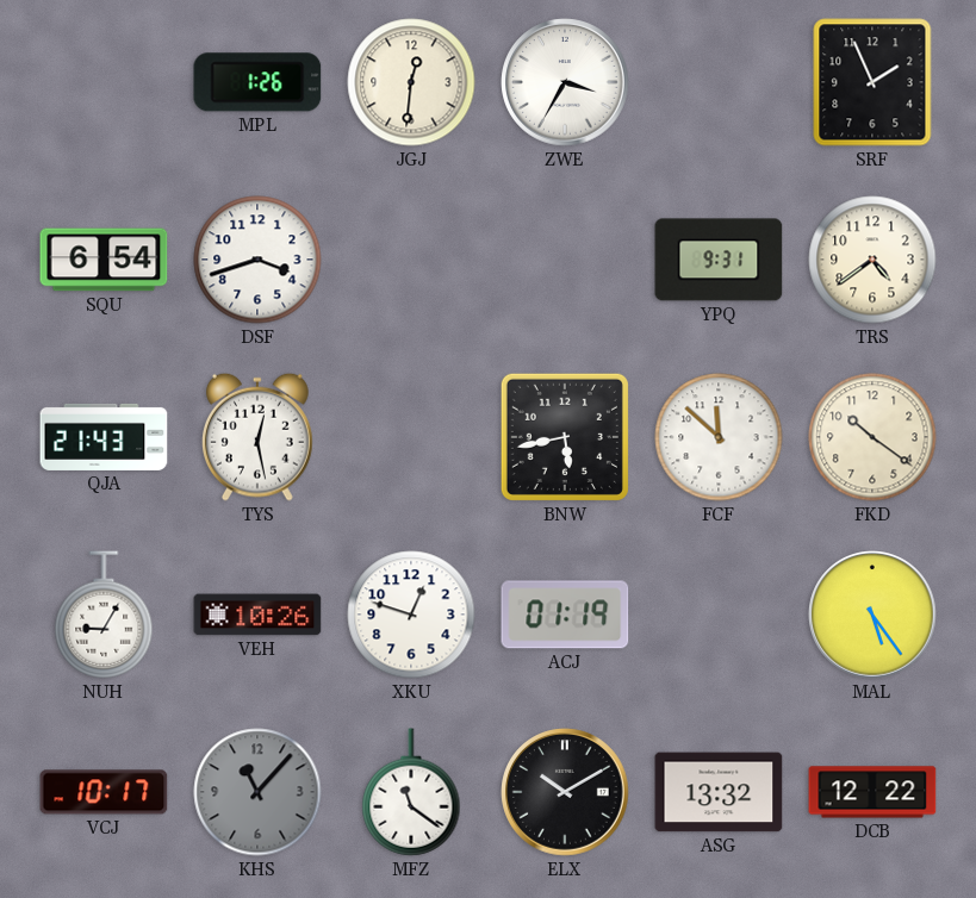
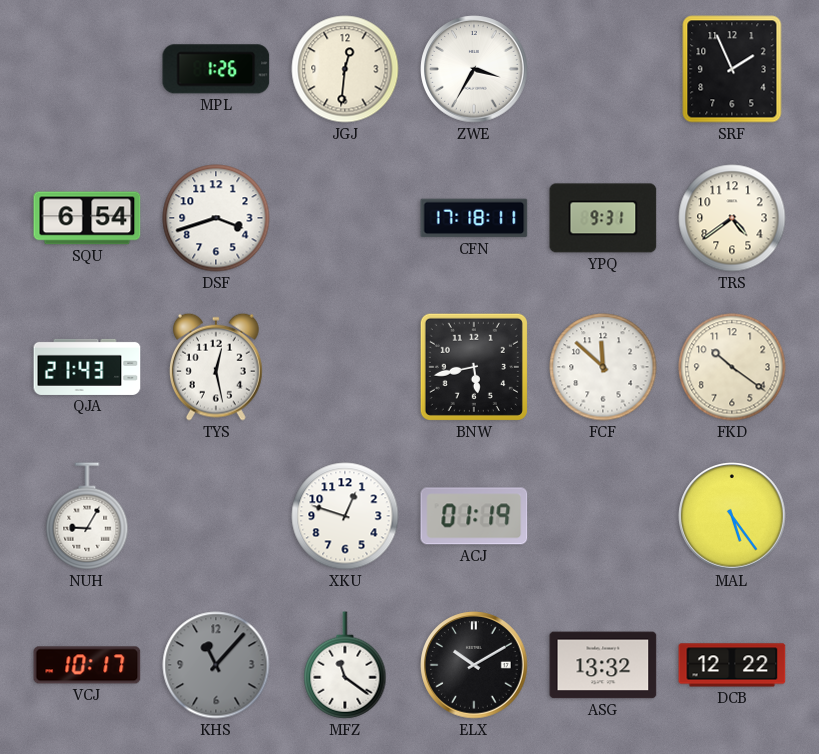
CFN: none -> 17:18
VEH: 10:26 -> none
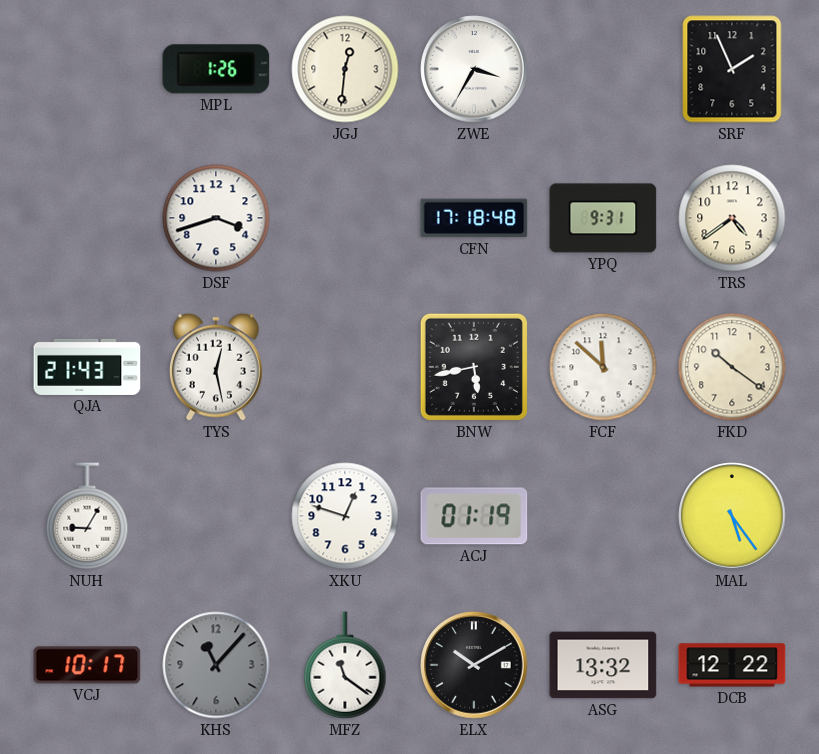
SQU: 6:54 -> none
CFN: 17:18:11 -> 17:18:48
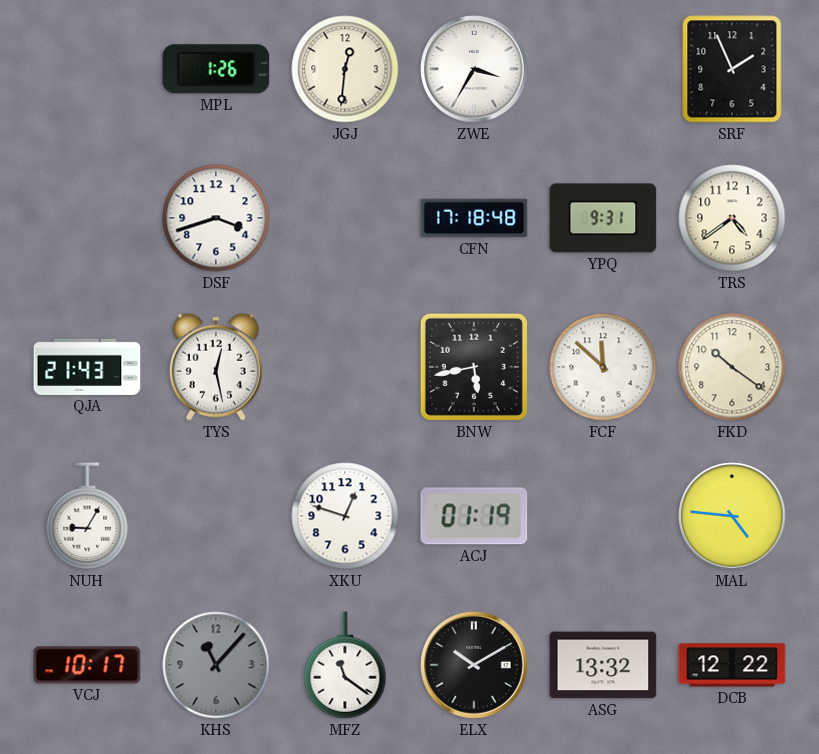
MAL: 5:24 -> 4:46
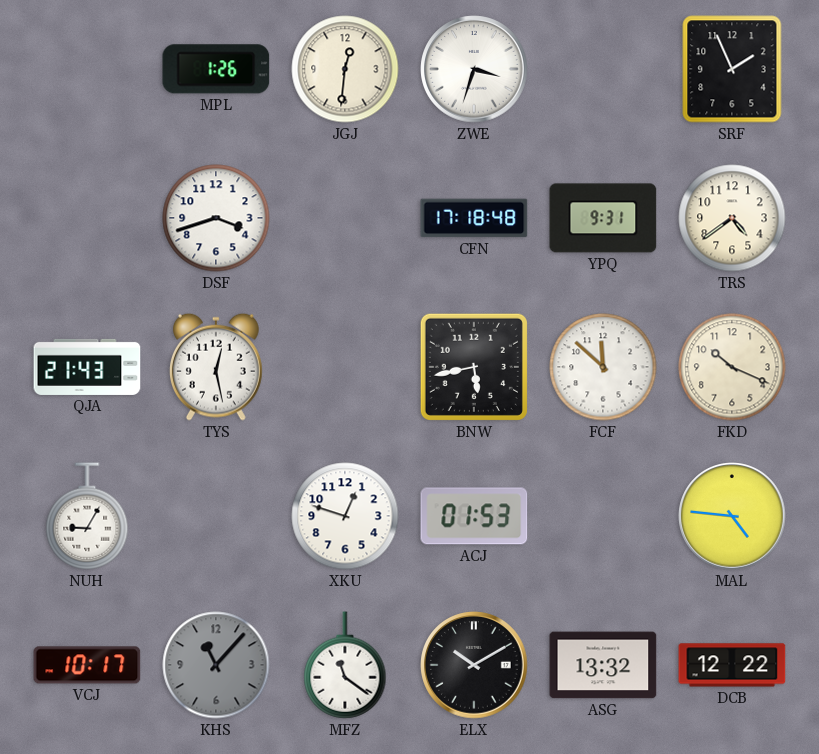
ZWE: 3:35 -> 3:33
FKD: 10:21 -> 10:19
ACJ: 01:19 -> 01:53
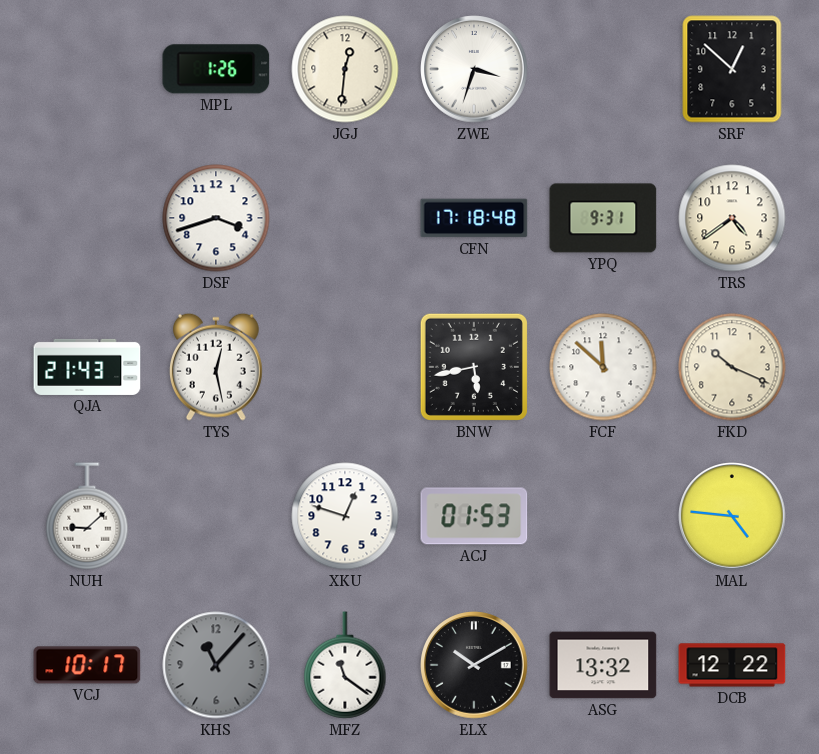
SRF: 1:56 -> 12:52
NUH: 9:05 -> 9:08
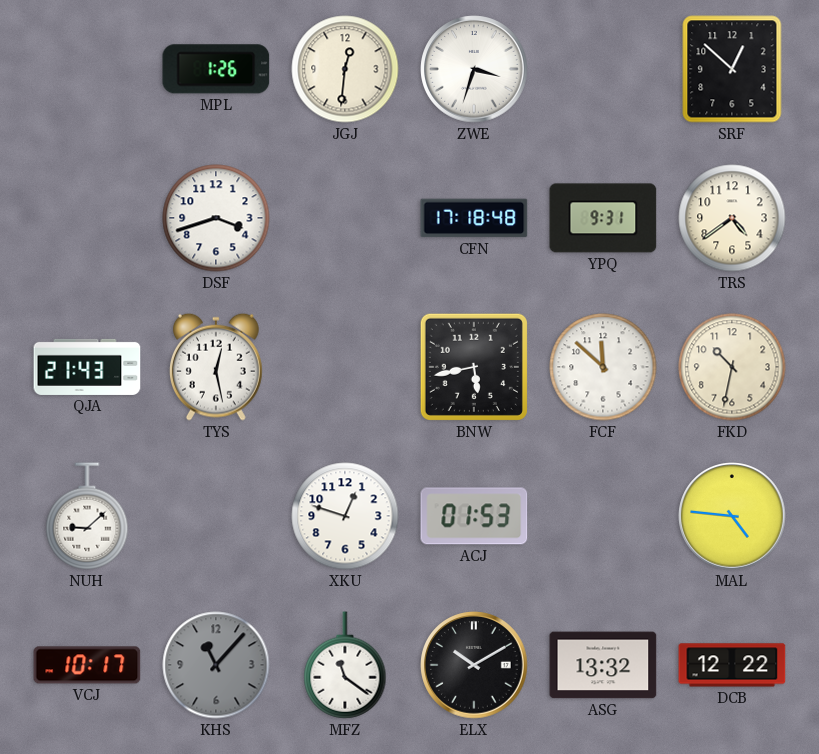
FKD: 10:19 -> 10:32
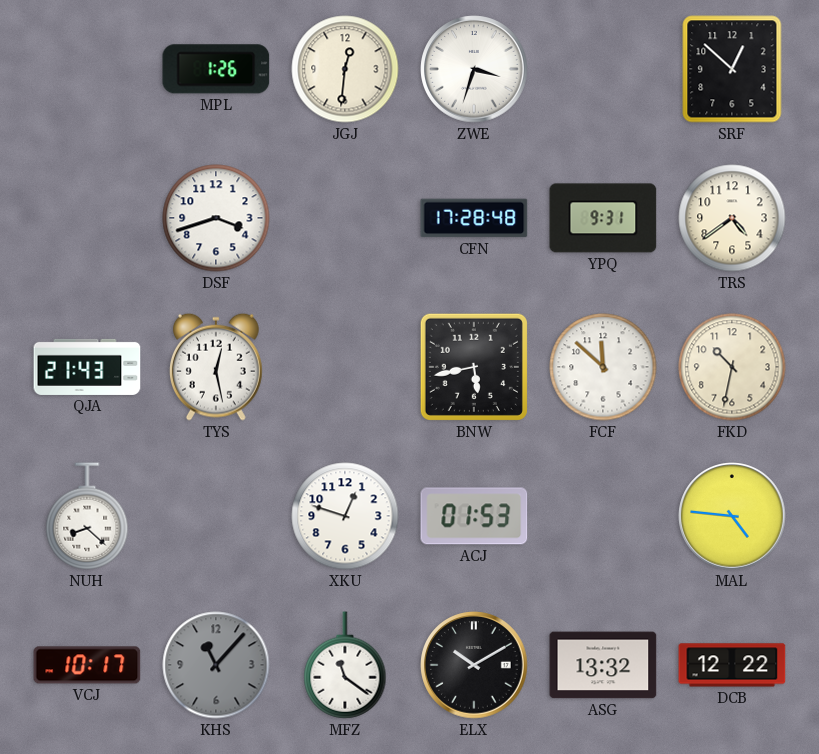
CFN: 17:18 -> 17:28
NUH: 9:08 -> 8:22
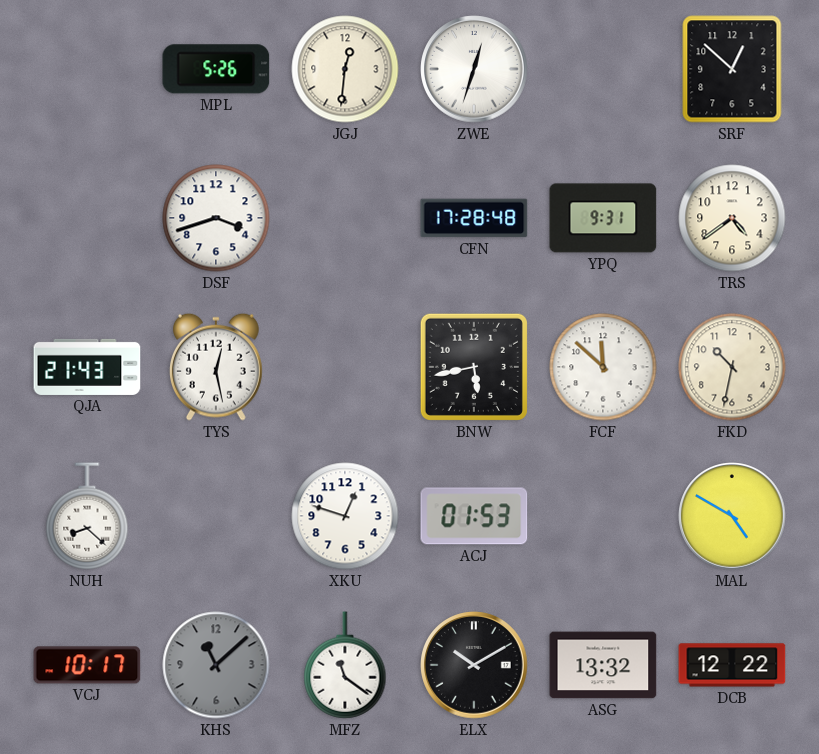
MPL: 1:26 -> 5:26
ZWE: 3:33 -> 12:33
MAL: 4:46 -> 4:50
KHS: 11:07 -> 11:08
